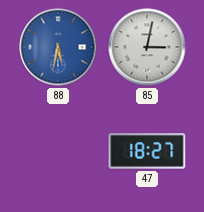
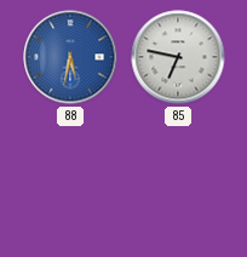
85: 3:02 -> 6:47
47: 18:27 -> none
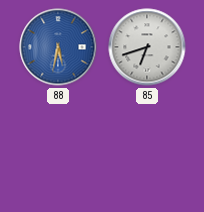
85: 6:47 -> 6:42
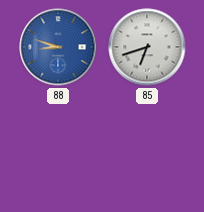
88: 5:32 -> 8:48
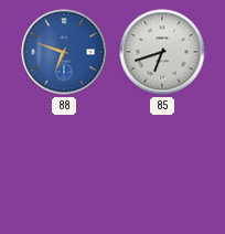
88: 8:48 -> 6:48
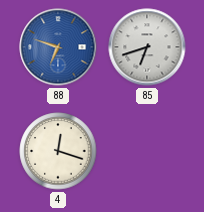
4: none -> 12:18
